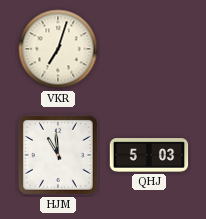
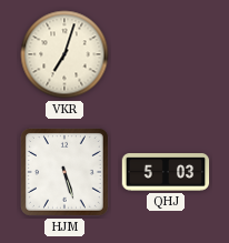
HJM: 10:59 -> 5:27
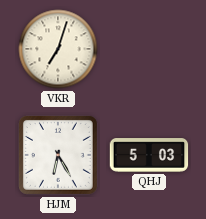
HJM: 5:27 -> 6:25
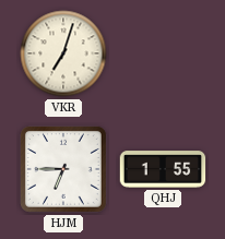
HJM: 6:25 -> 6:45
QHJ: 5:03 -> 1:55
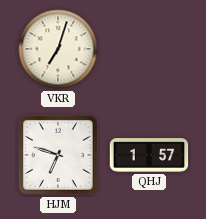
HJM: 6:45 -> 6:48
QHJ: 1:55 -> 1:57
